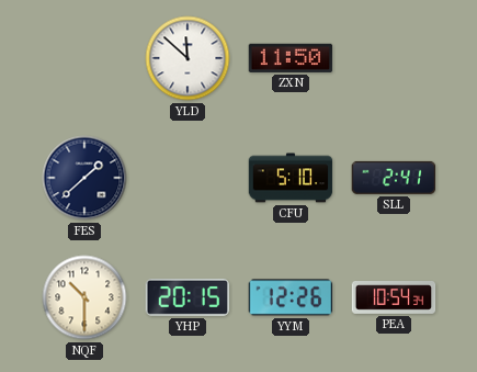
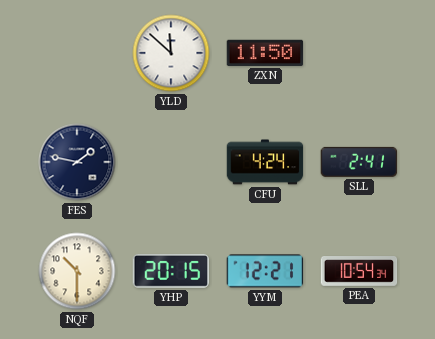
FES: 1:38 -> 1:47
CFU: 5:10 -> 4:24
YYM: 12:26 -> 12:21
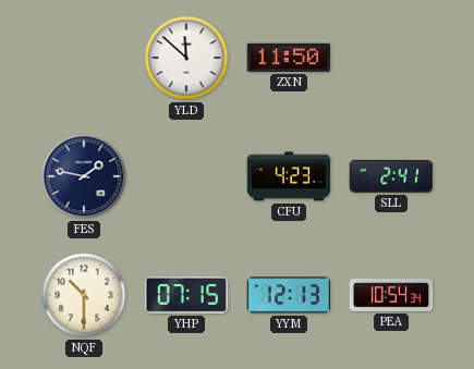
CFU: 4:24 -> 4:23
YHP: 20:15 -> 07:15
YYM: 12:21 -> 12:13
